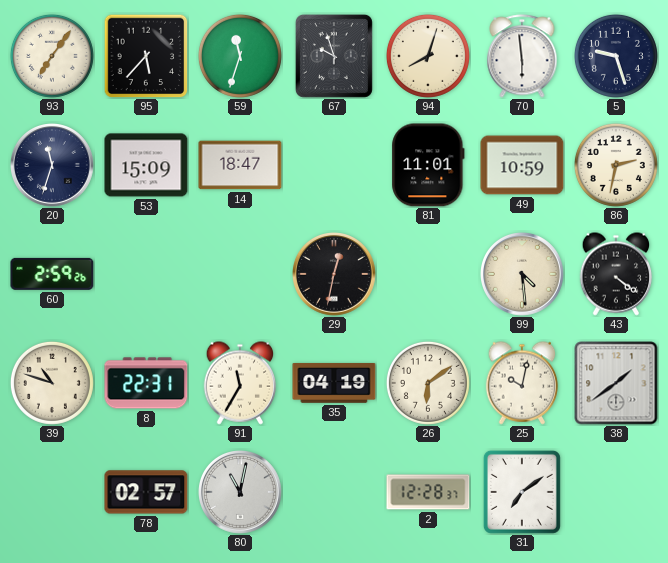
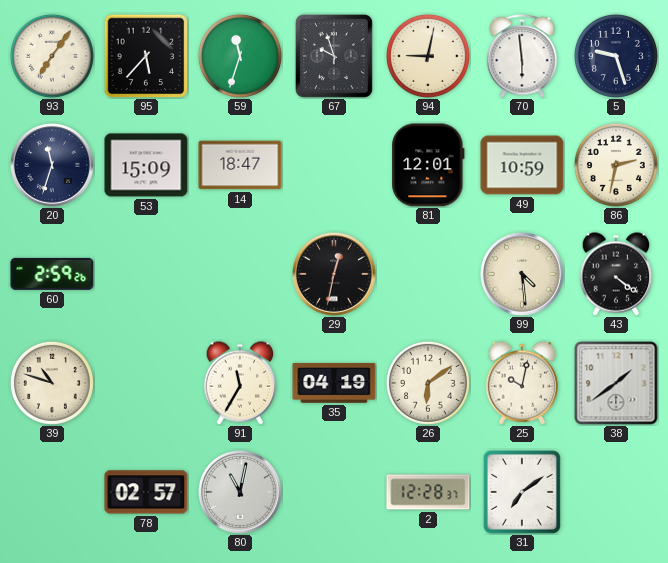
94: 8:03 -> 9:02
81: 11:01 -> 12:01
8: 22:31 -> none
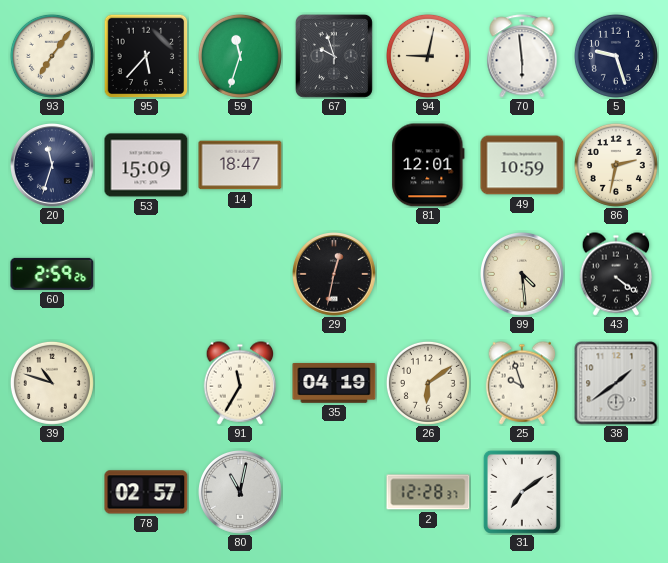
25: 10:02 -> 9:57
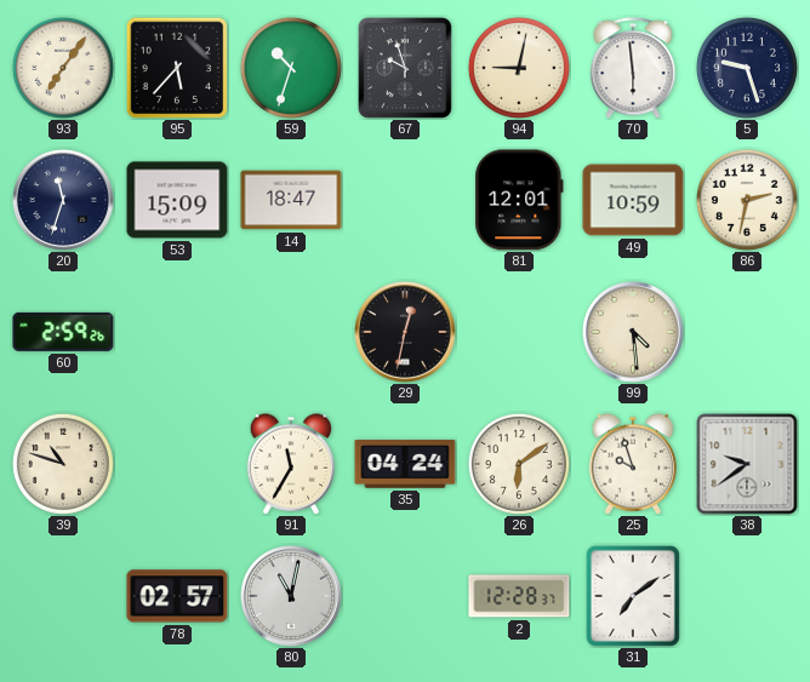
59: 11:33 -> 10:33
43: 4:21 -> none
35: 04:19 -> 04:24
38: 1:39 -> 9:39
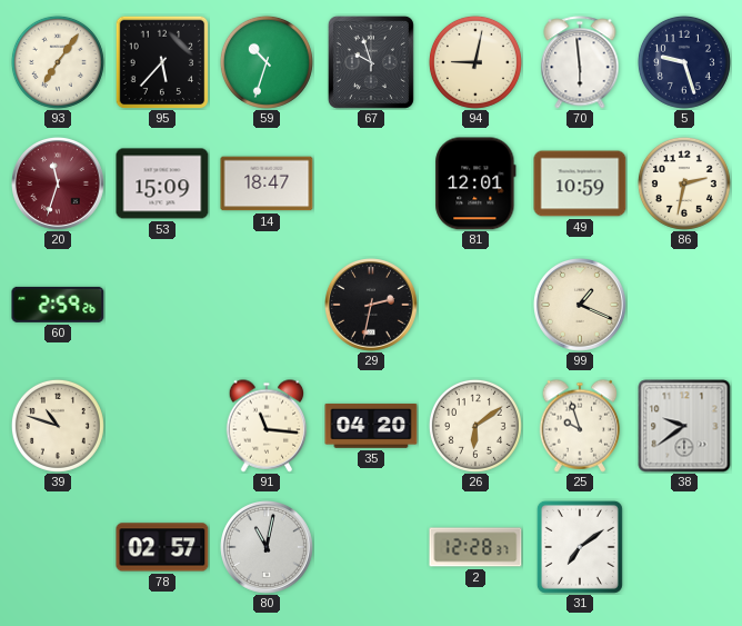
20 dial: navy -> burgundy
29: 12:32 -> 2:32
99: 4:29 -> 1:19
91: 11:35 -> 11:16
35: 04:24 -> 04:20
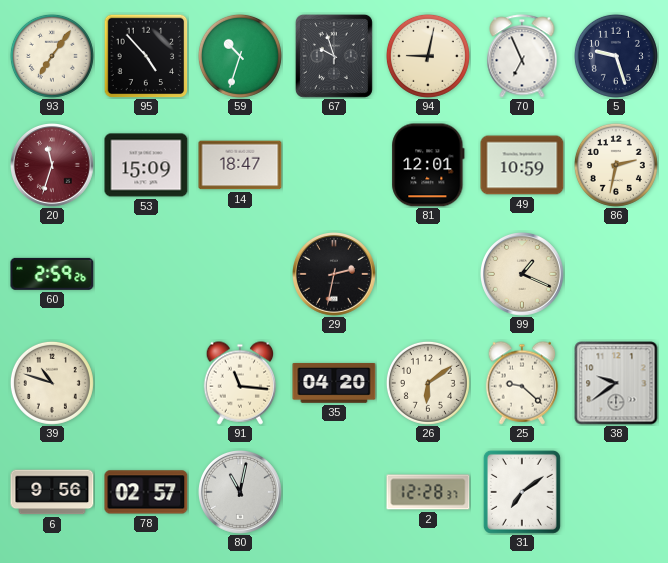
95: 5:37 -> 4:53
70: 5:59 -> 6:56
25: 9:57 -> 9:22
6: none -> 9:56
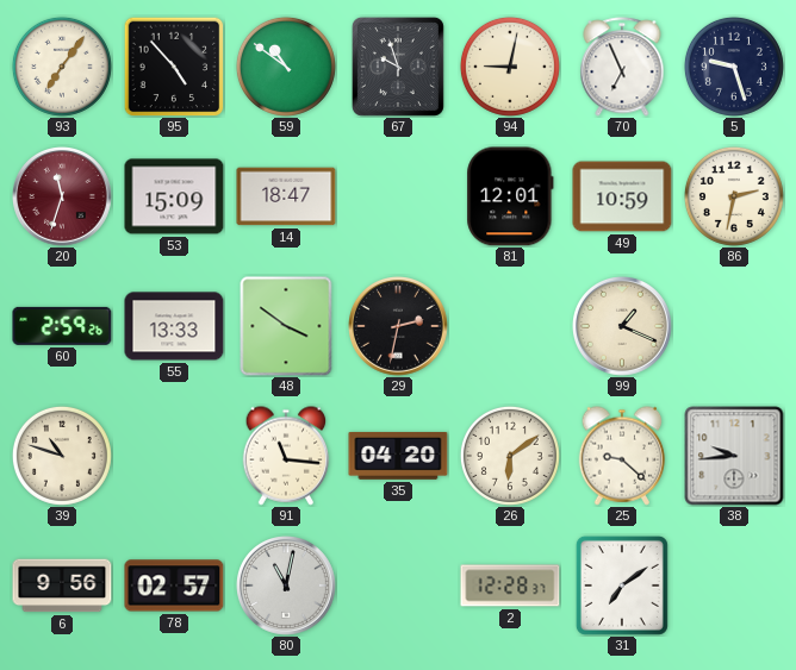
59: 10:33 -> 10:51
55: none -> 13:33
48: none -> 3:51
38: 9:39 -> 9:44
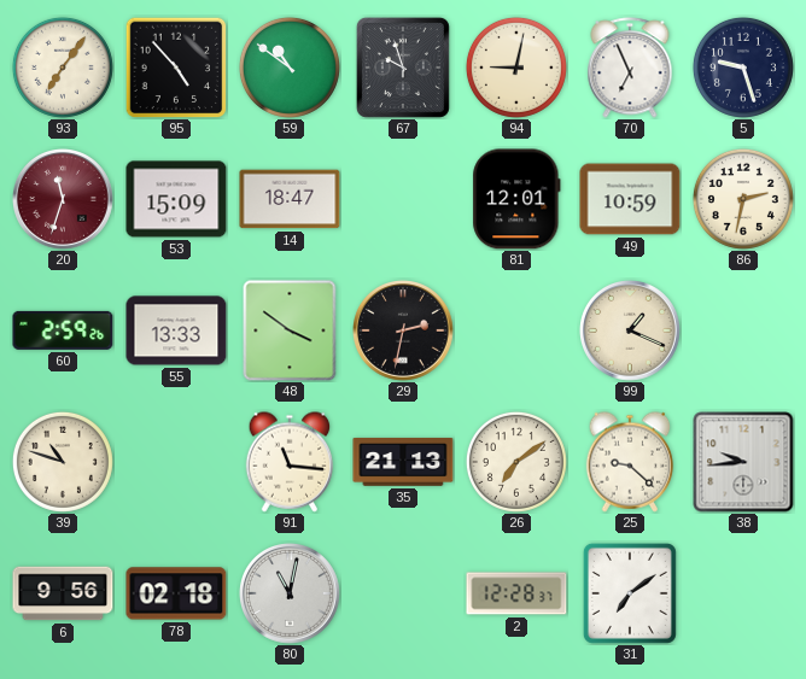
35: 04:20 -> 21:13
26: 6:09 -> 7:09
78: 02:57 -> 02:18
